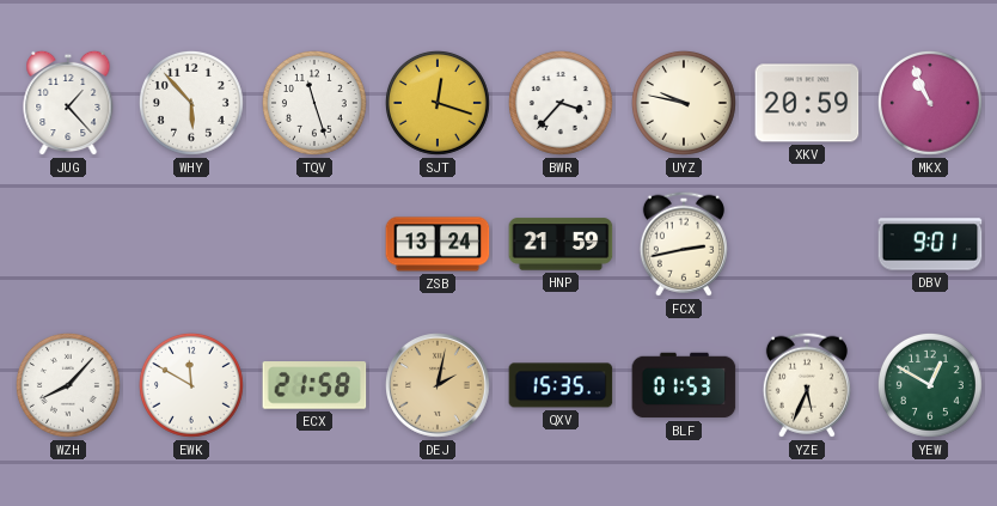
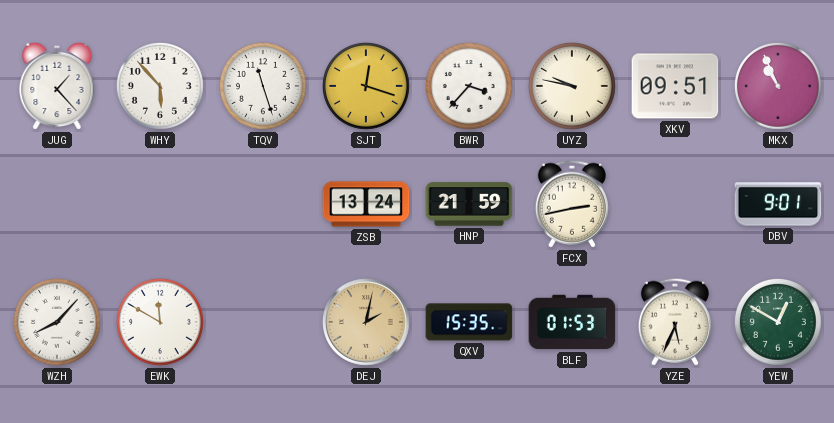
XKV: 20:59 -> 09:51
ECX: 21:58 -> none
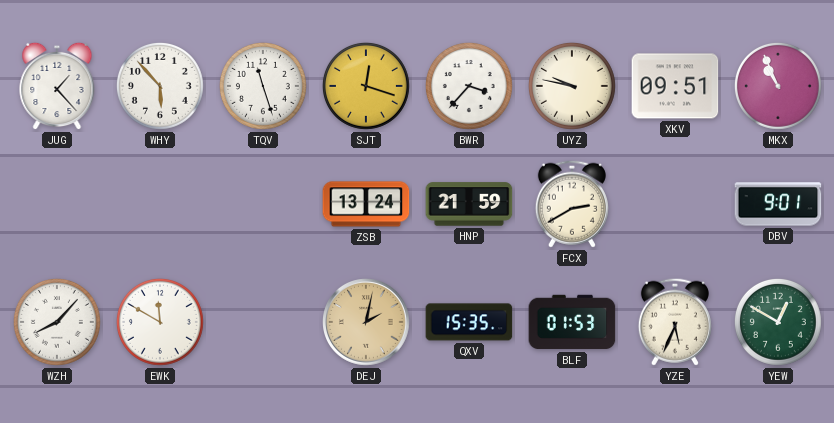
FCX: 2:43 -> 2:40
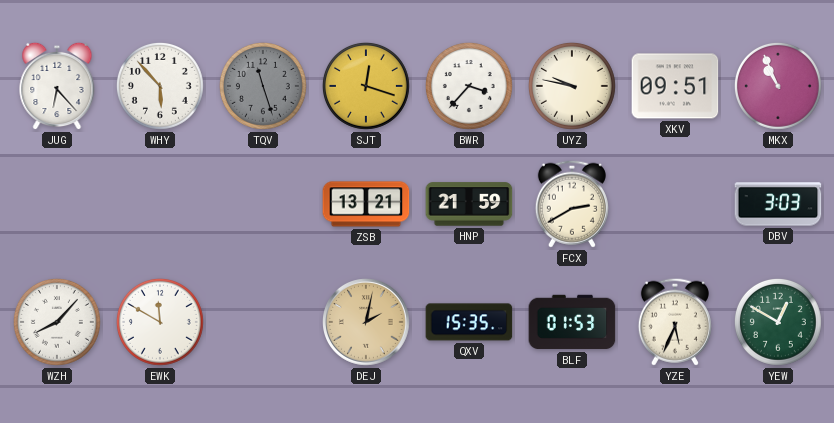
JUG: 1:23 -> 6:23
TQV dial: white -> grey
ZSB: 13:24 -> 13:21
DBV: 9:01 -> 3:03
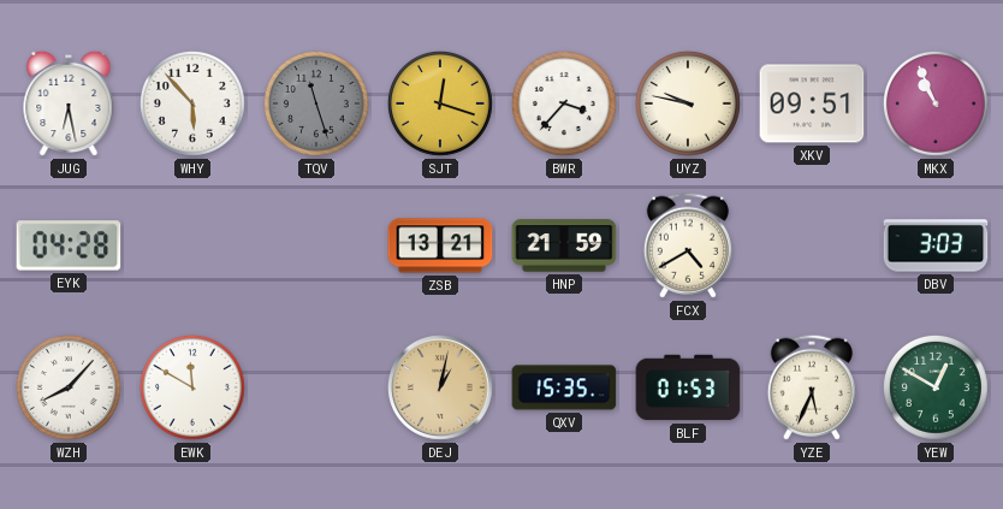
JUG: 6:23 -> 6:28
EYK: none -> 04:28
FCX: 2:40 -> 4:40
DEJ: 2:02 -> 1:02
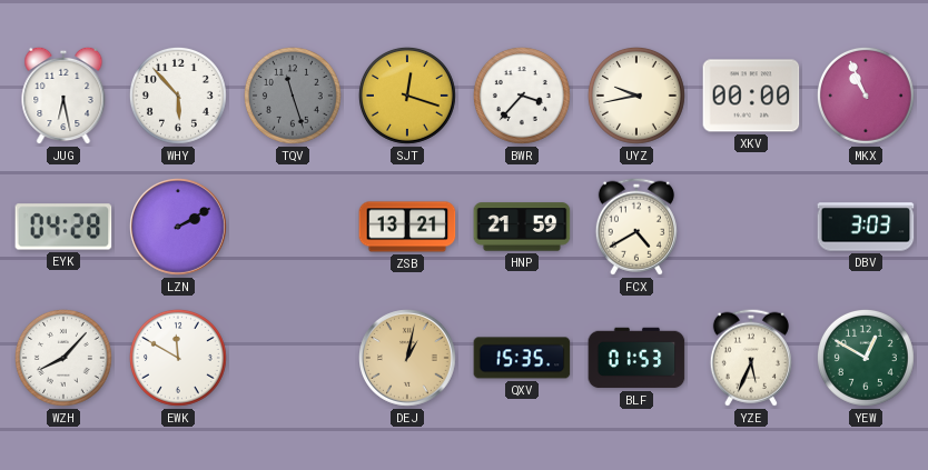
UYZ: 9:47 -> 9:43
XKV: 09:51 -> 00:00
LZN: none -> 2:10
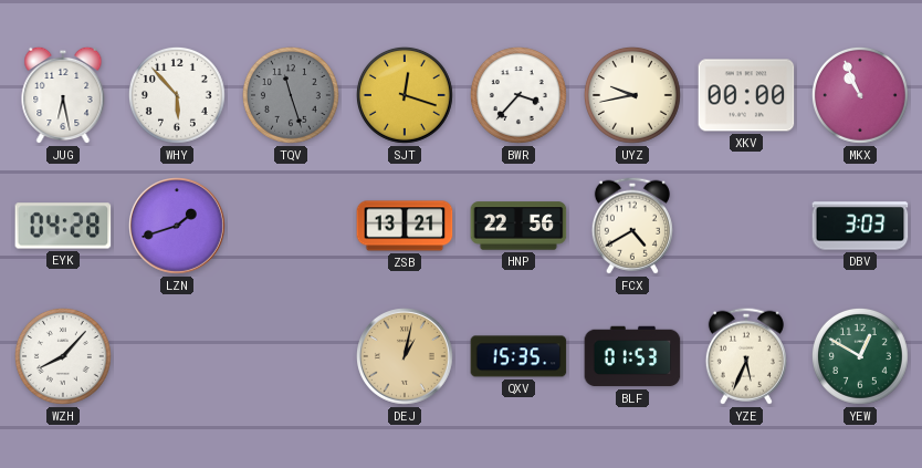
LZN: 2:10 -> 1:42
HNP: 21:59 -> 22:56
EWK: 11:50 -> none
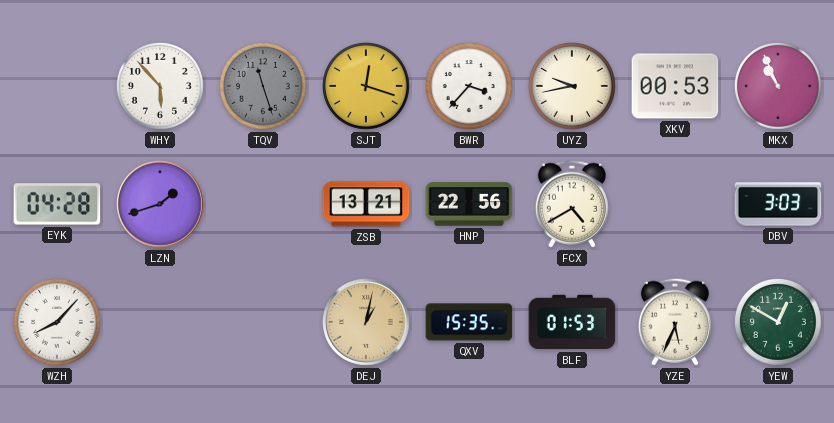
JUG: 6:28 -> none
XKV: 00:00 -> 00:53
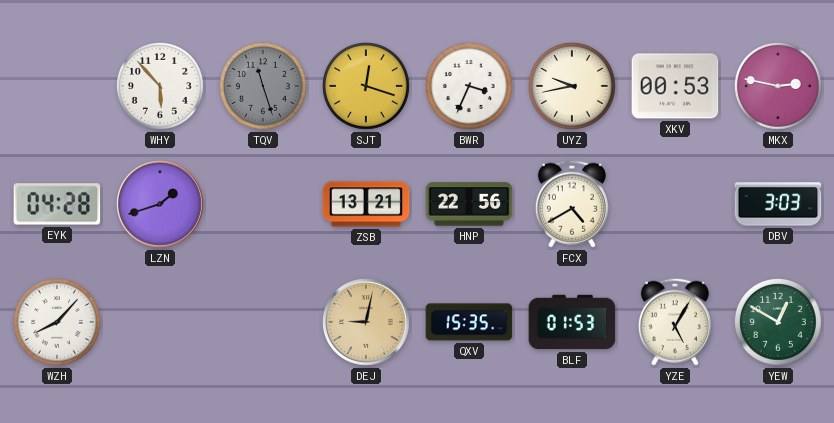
BWR: 3:37 -> 3:34
MKX: 10:56 -> 2:47
DEJ: 1:02 -> 9:02
YZE: 5:34 -> 5:05
